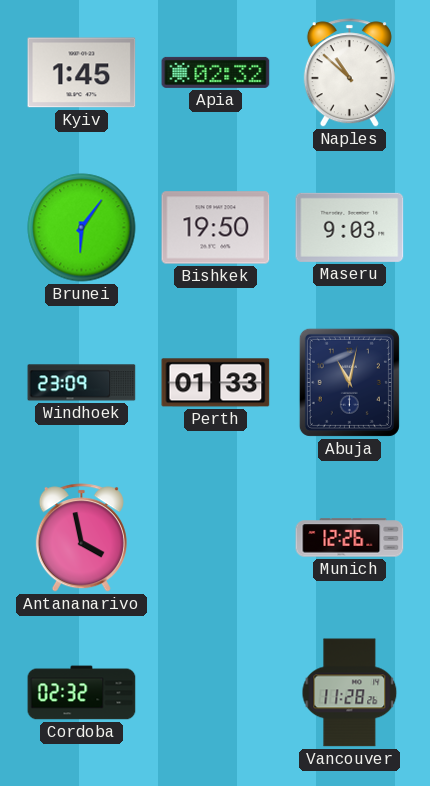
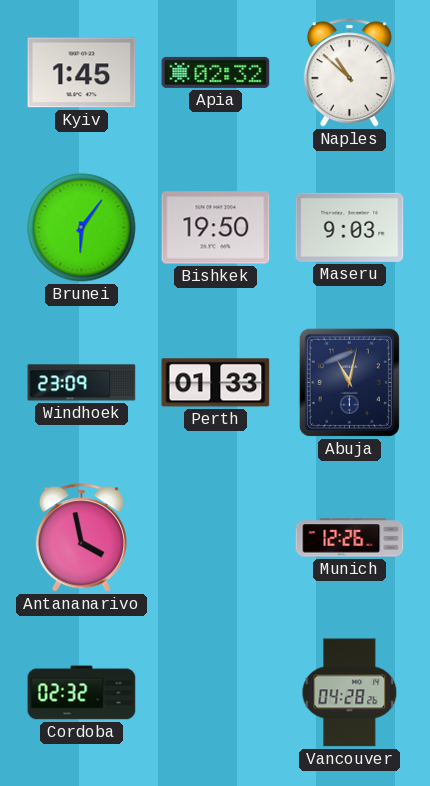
Vancouver: 11:28 -> 04:28
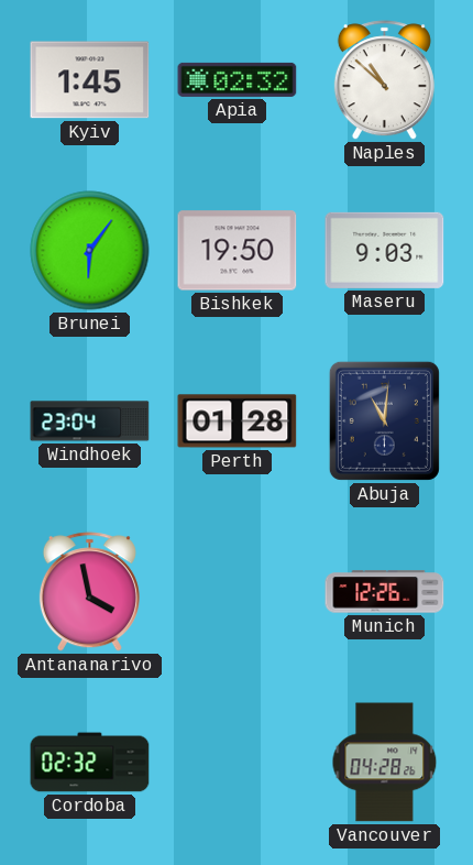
Windhoek: 23:09 -> 23:04
Perth: 01:33 -> 01:28
Abuja: 11:02 -> 11:01
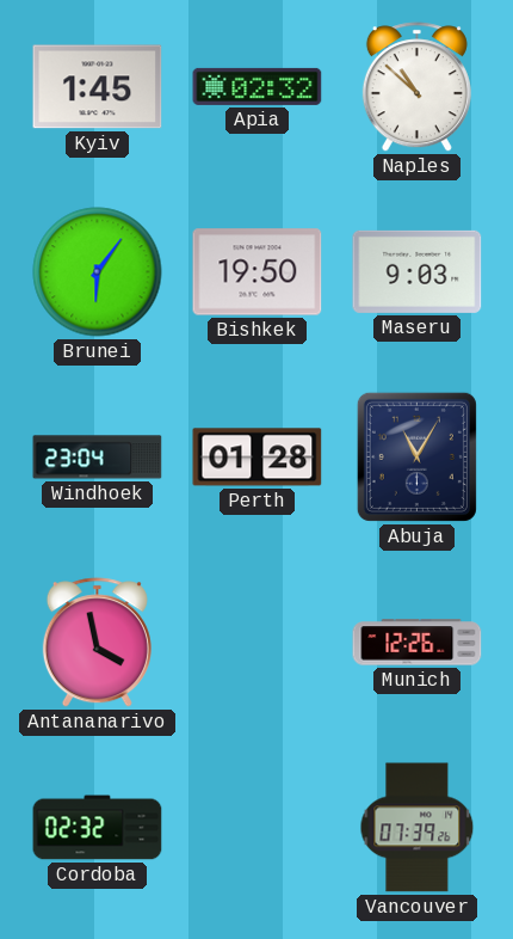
Abuja: 11:01 -> 11:05
Vancouver: 04:28 -> 07:39
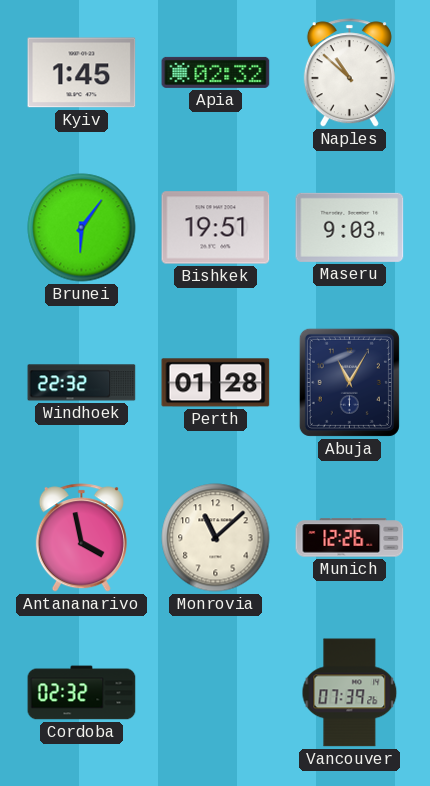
Bishkek: 19:50 -> 19:51
Windhoek: 23:04 -> 22:32
Monrovia: none -> 11:08
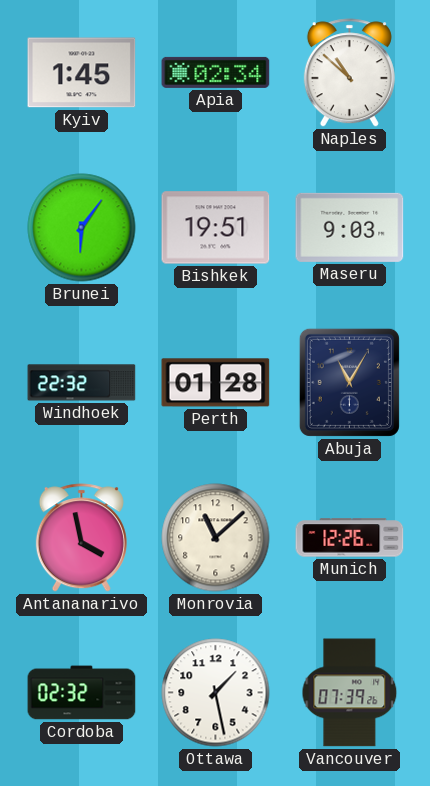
Apia: 02:32 -> 02:34
Ottawa: none -> 1:28
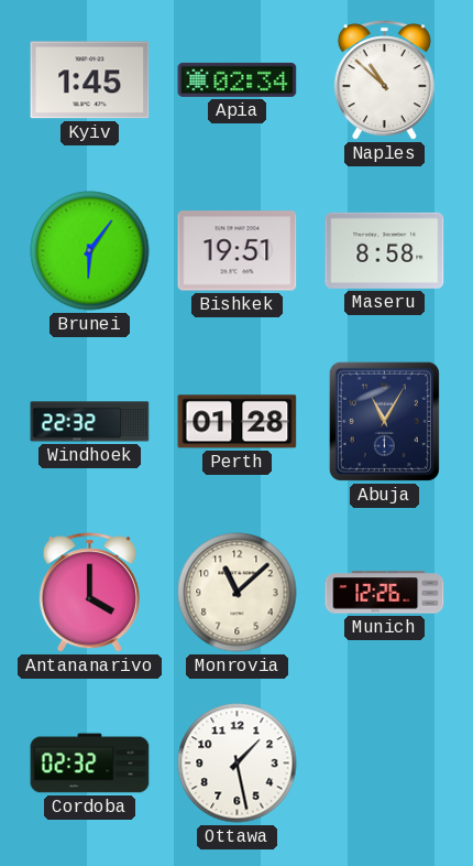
Maseru: 9:03 -> 8:58
Antananarivo: 3:58 -> 4:00
Vancouver: 07:39 -> none
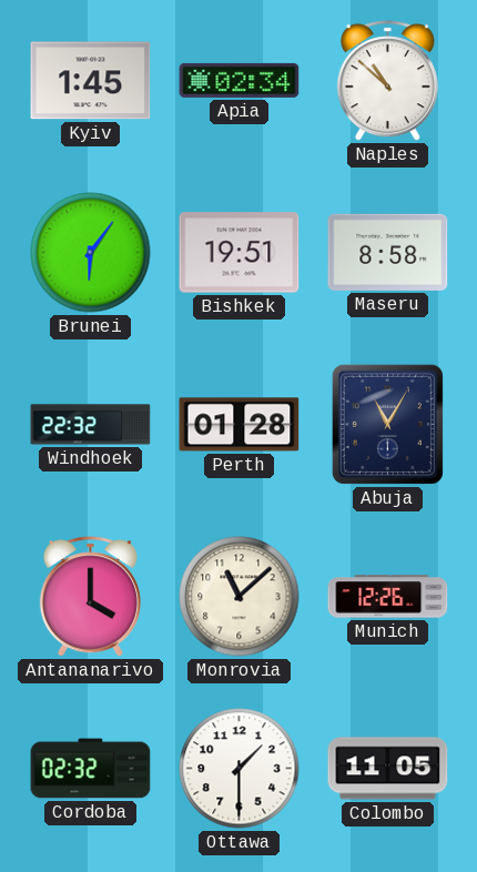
Ottawa: 1:28 -> 1:30
Colombo: none -> 11:05
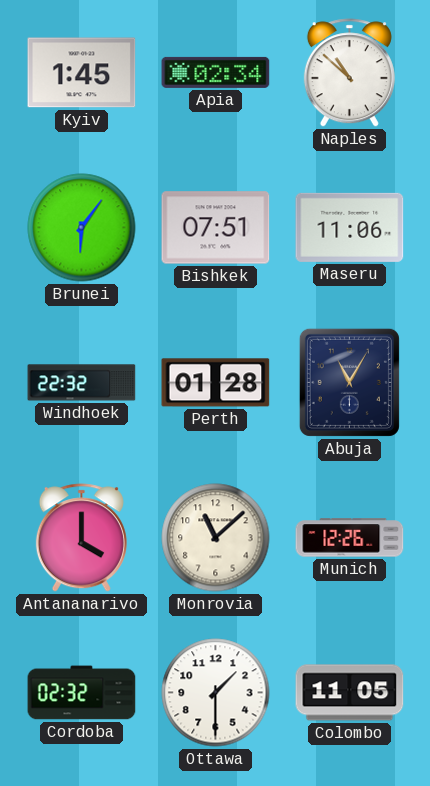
Bishkek: 19:51 -> 07:51
Maseru: 8:58 -> 11:06
